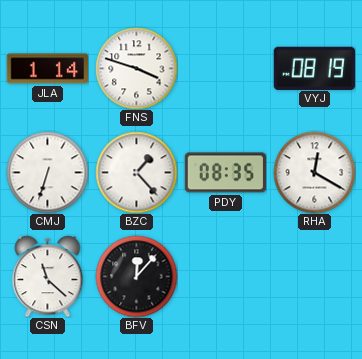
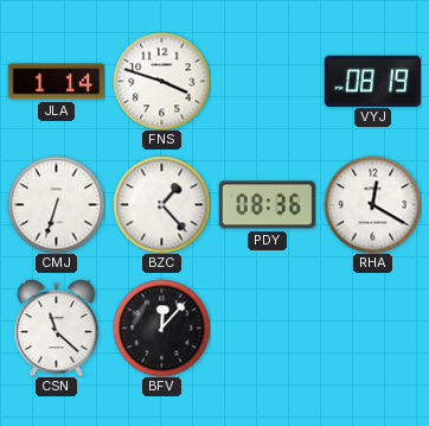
PDY: 08:35 -> 08:36
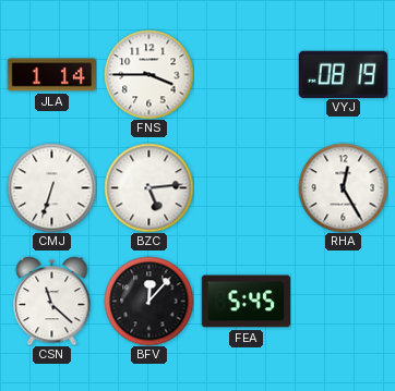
FNS: 3:48 -> 3:45
BZC: 1:23 -> 5:14
PDY: 08:36 -> none
RHA: 12:20 -> 12:25
FEA: none -> 5:45
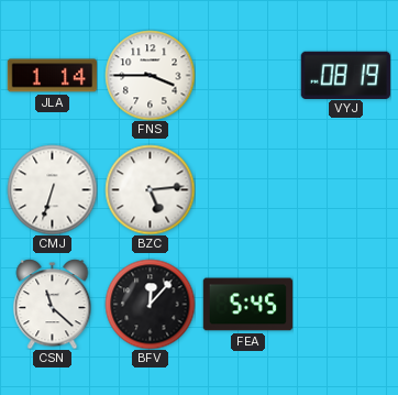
RHA: 12:25 -> none
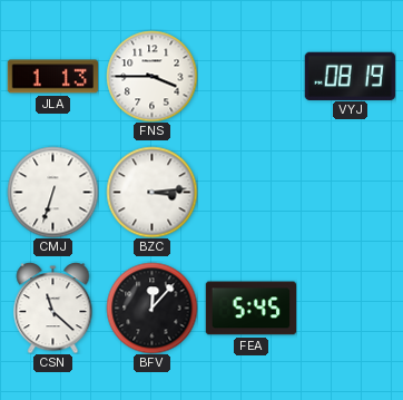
JLA: 1:14 -> 1:13
BZC: 5:14 -> 3:14
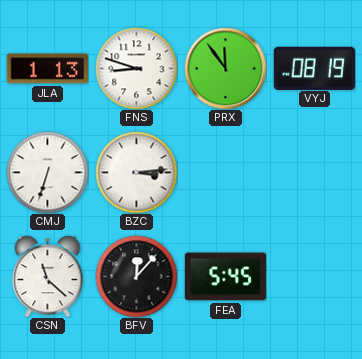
FNS: 3:45 -> 8:48
PRX: none -> 11:54
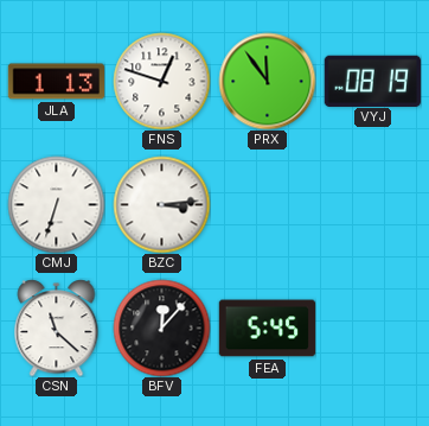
FNS: 8:48 -> 12:48
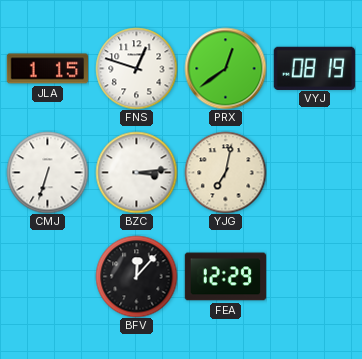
JLA: 1:13 -> 1:15
PRX: 11:54 -> 12:39
YJG: none -> 7:02
CSN: 11:22 -> none
FEA: 5:45 -> 12:29
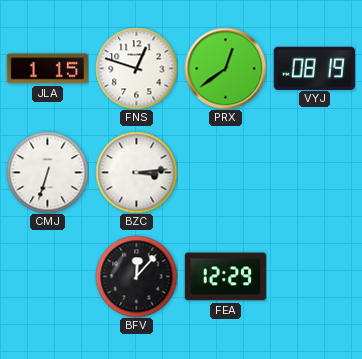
YJG: 7:02 -> none
